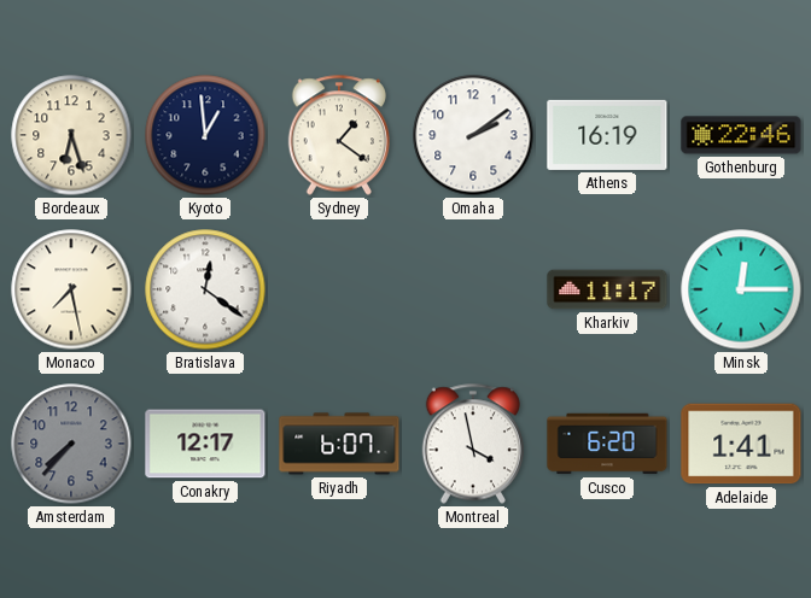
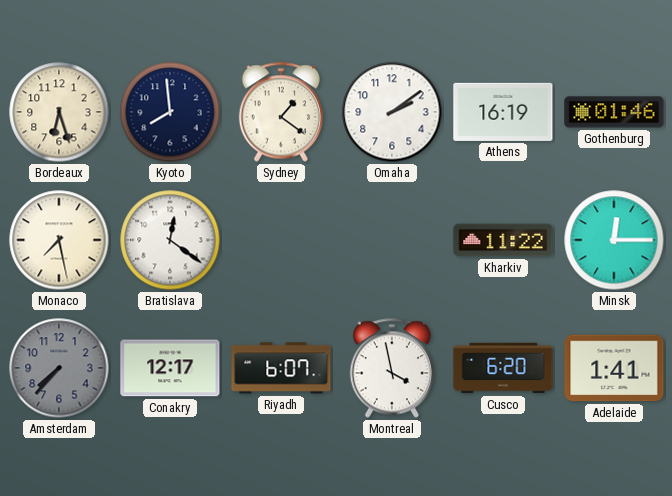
Kyoto: 12:59 -> 7:59
Gothenburg: 22:46 -> 01:46
Kharkiv: 11:17 -> 11:22
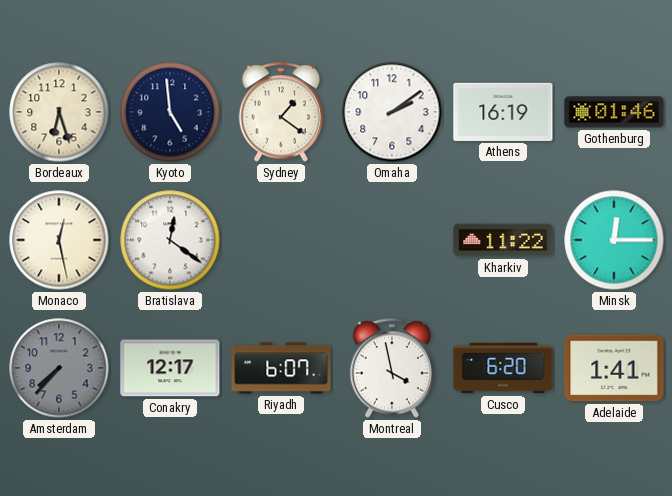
Kyoto: 7:59 -> 4:59
Monaco: 7:28 -> 12:28
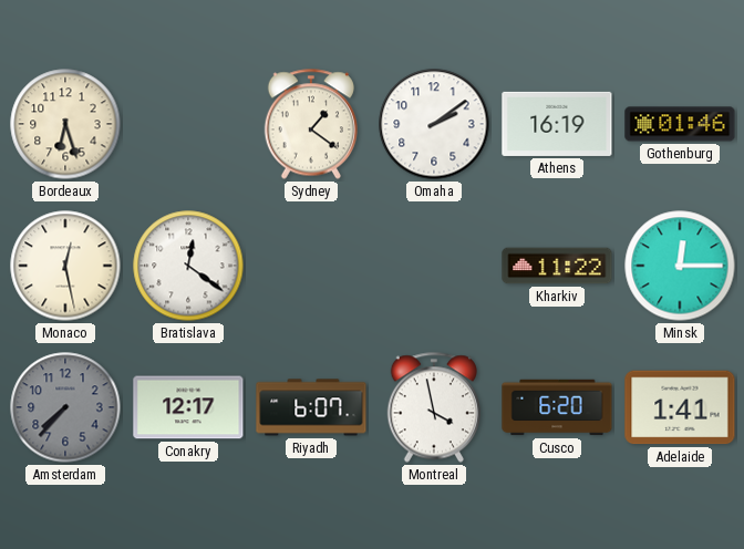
Kyoto: 4:59 -> none
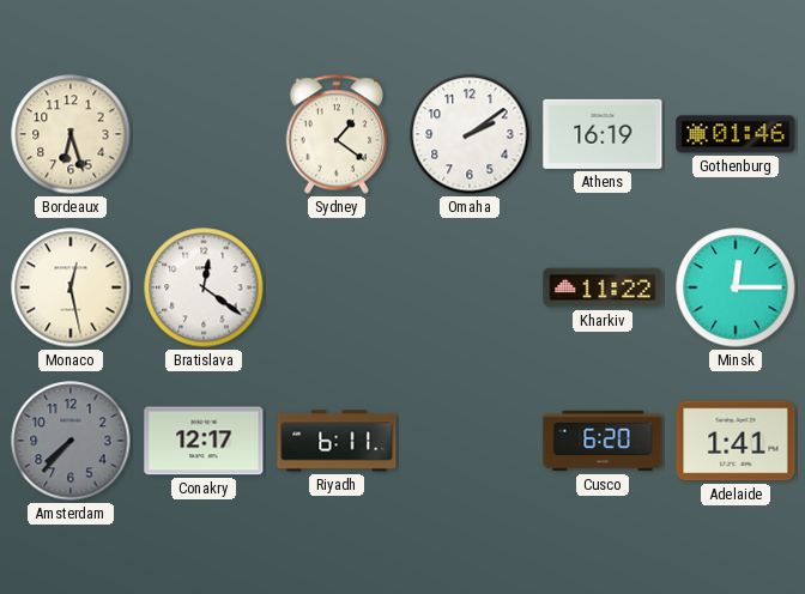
Riyadh: 6:07 -> 6:11
Montreal: 3:58 -> none
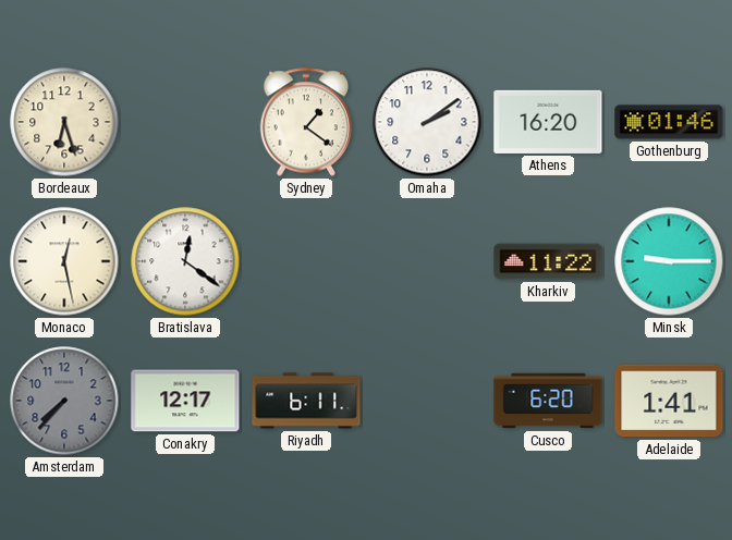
Athens: 16:19 -> 16:20
Minsk: 12:15 -> 9:15
